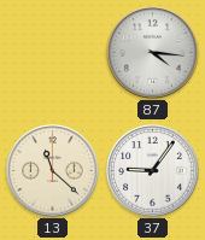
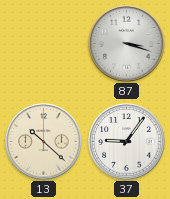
87: 4:16 -> 3:18
13: 11:22 -> 10:22
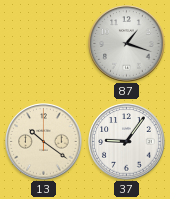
87: 3:18 -> 1:18
13: 10:22 -> 10:21
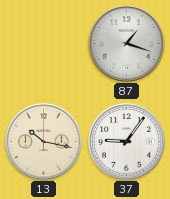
13: 10:21 -> 10:17
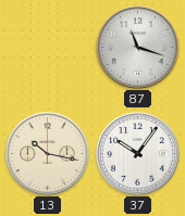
87: 1:18 -> 11:18
37: 9:06 -> 10:06
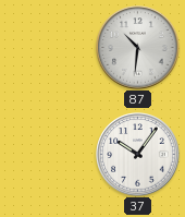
87: 11:18 -> 10:31
13: 10:17 -> none
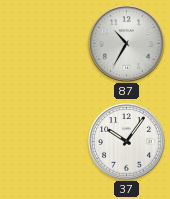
87: 10:31 -> 10:35
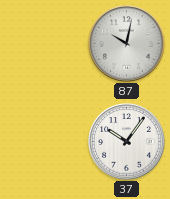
87: 10:35 -> 10:02
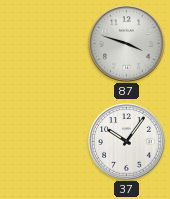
87: 10:02 -> 3:48
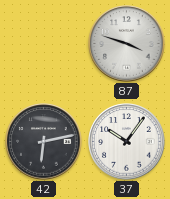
42: none -> 6:13
